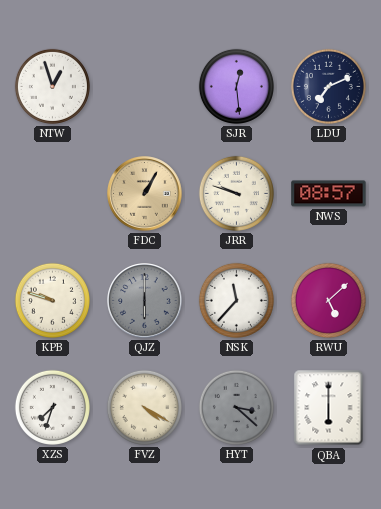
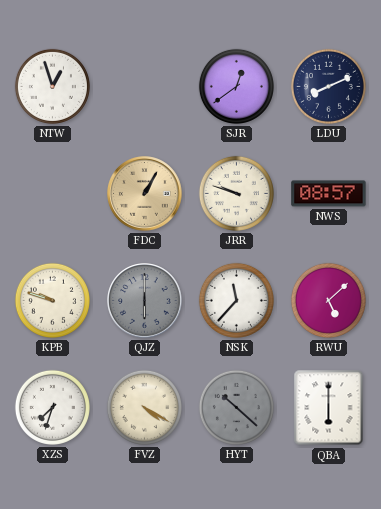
SJR: 12:29 -> 12:39
LDU: 7:11 -> 8:11
HYT: 3:22 -> 10:22
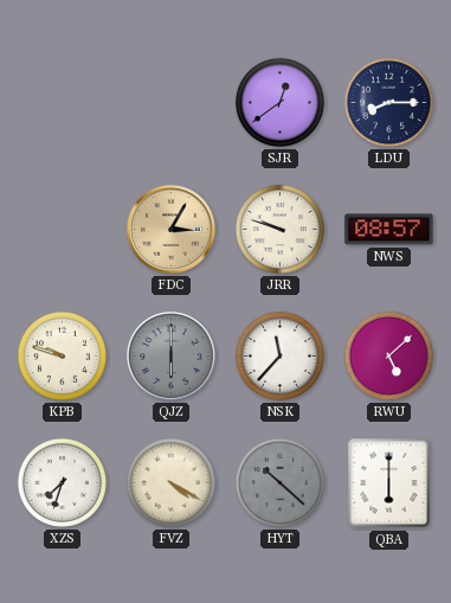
NTW: 12:57 -> none
LDU: 8:11 -> 8:15
FDC: 1:05 -> 3:05
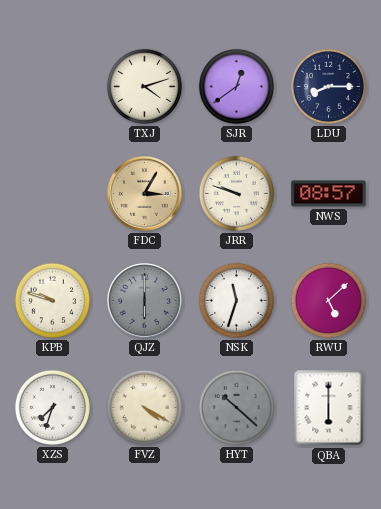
TXJ: none -> 4:12
NSK: 11:37 -> 11:33
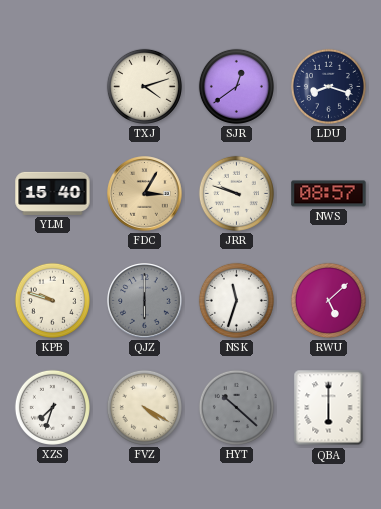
LDU: 8:15 -> 8:18
YLM: none -> 15:40
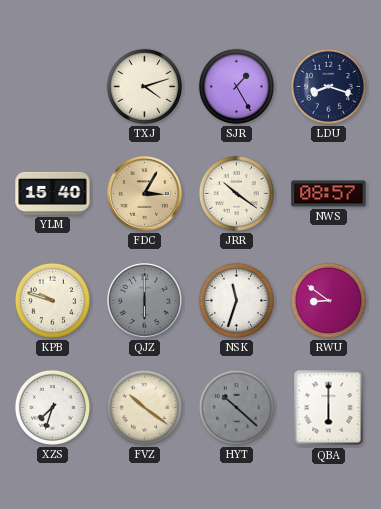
SJR: 12:39 -> 1:25
JRR: 9:48 -> 10:21
RWU: 5:08 -> 8:51
FVZ: 4:20 -> 10:21
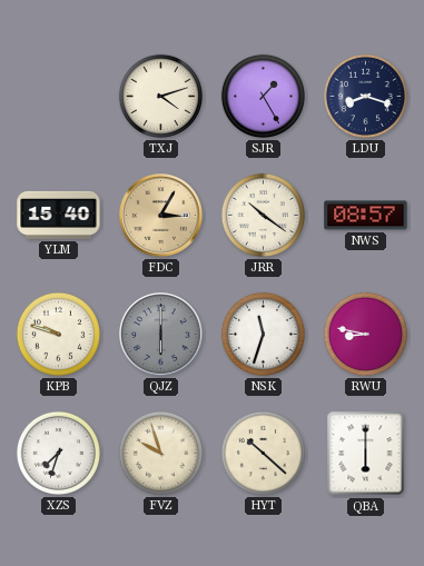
RWU: 8:51 -> 8:47
FVZ: 10:21 -> 9:57
HYT dial: grey -> cream
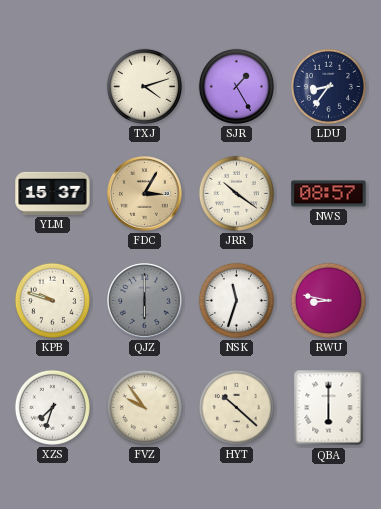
LDU: 8:18 -> 8:36
YLM: 15:40 -> 15:37
FVZ: 9:57 -> 9:54
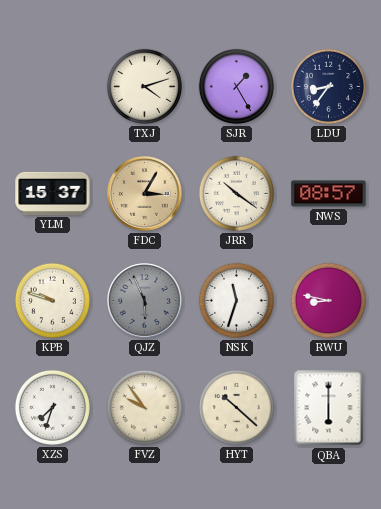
QJZ: 6:00 -> 5:56
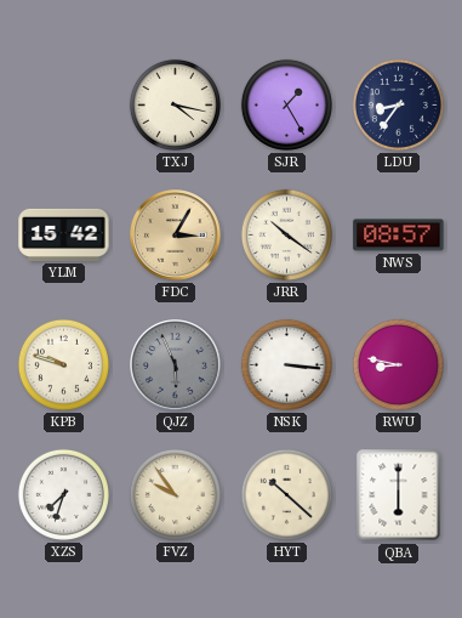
TXJ: 4:12 -> 4:17
YLM: 15:37 -> 15:42
NSK: 11:33 -> 3:16
